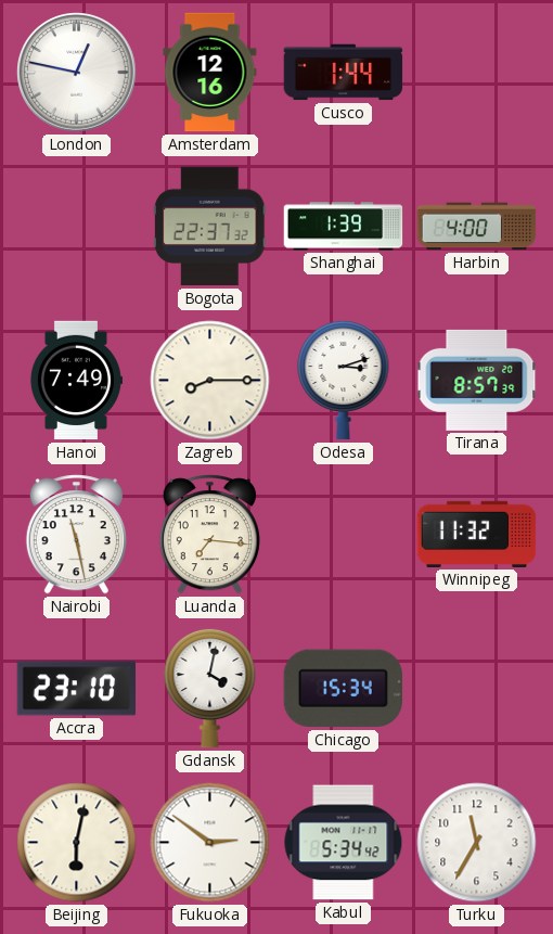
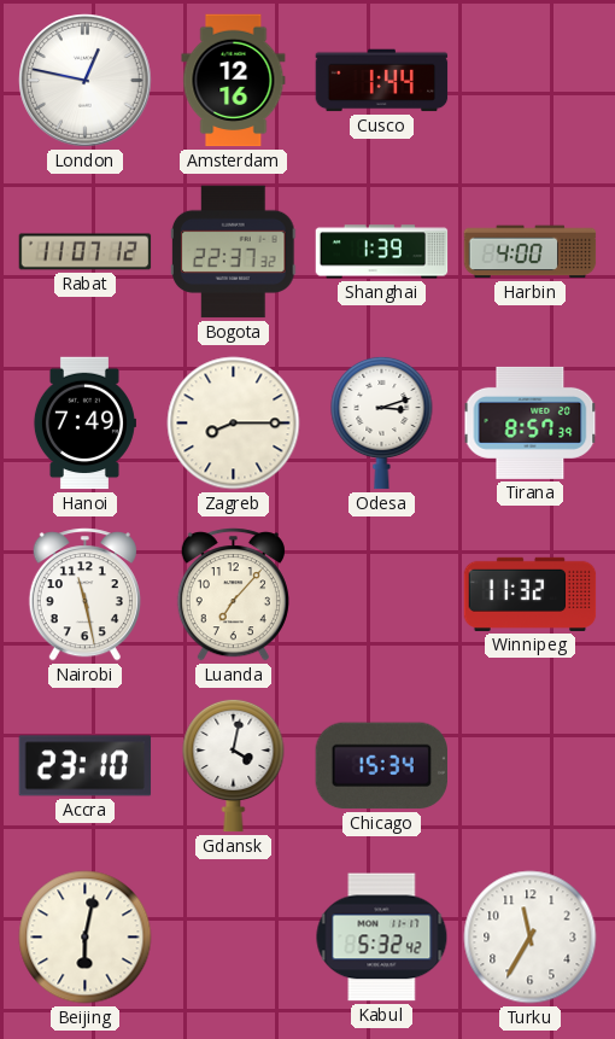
Rabat: none -> 11:07
Luanda: 7:16 -> 7:07
Fukuoka: 2:51 -> none
Kabul: 5:34 -> 5:32
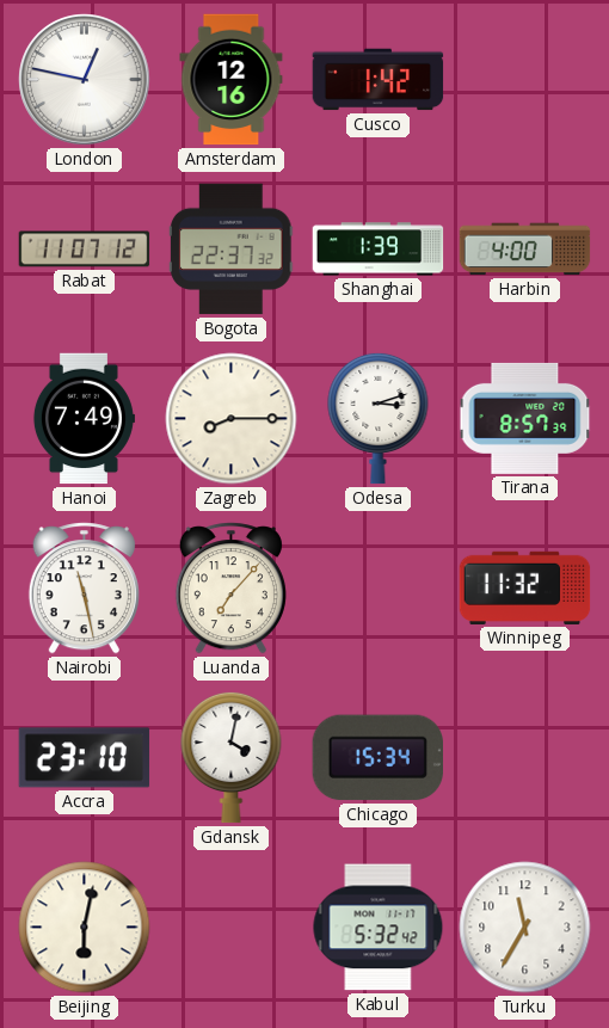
Cusco: 1:44 -> 1:42
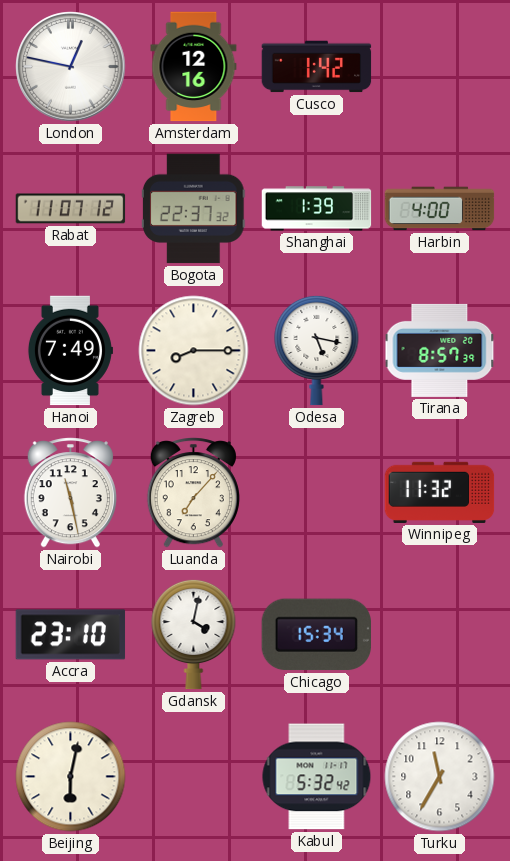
Odesa: 3:12 -> 5:17
